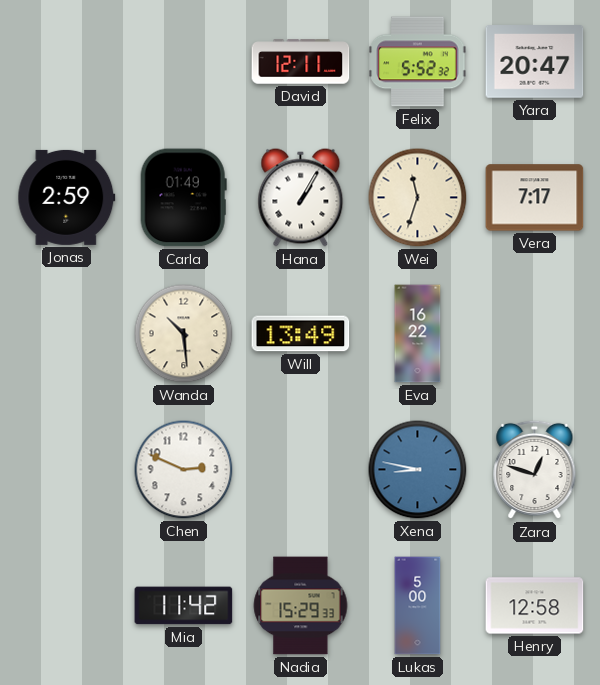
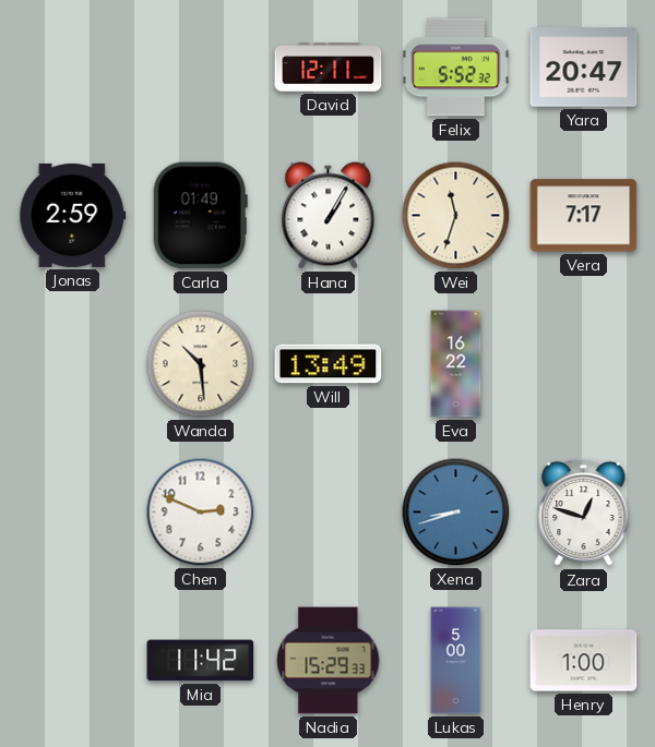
Xena: 8:47 -> 8:42
Henry: 12:58 -> 1:00
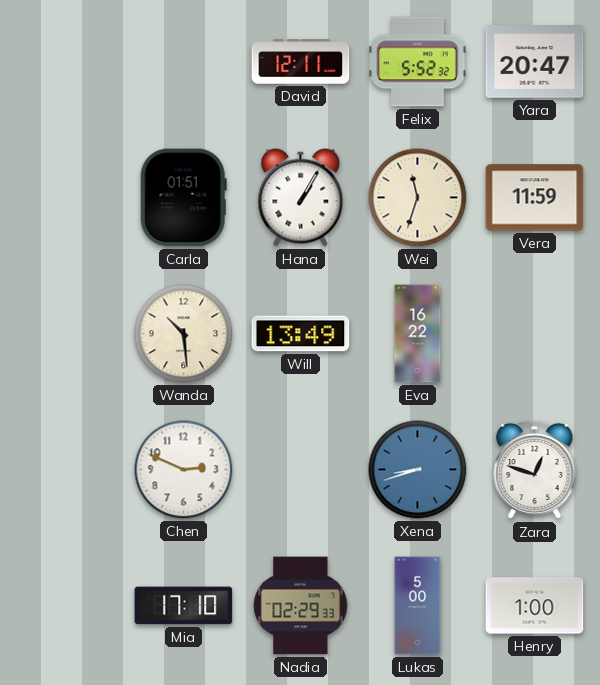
Jonas: 2:59 -> none
Carla: 01:49 -> 01:51
Vera: 7:17 -> 11:59
Mia: 11:42 -> 17:10
Nadia: 15:29 -> 02:29
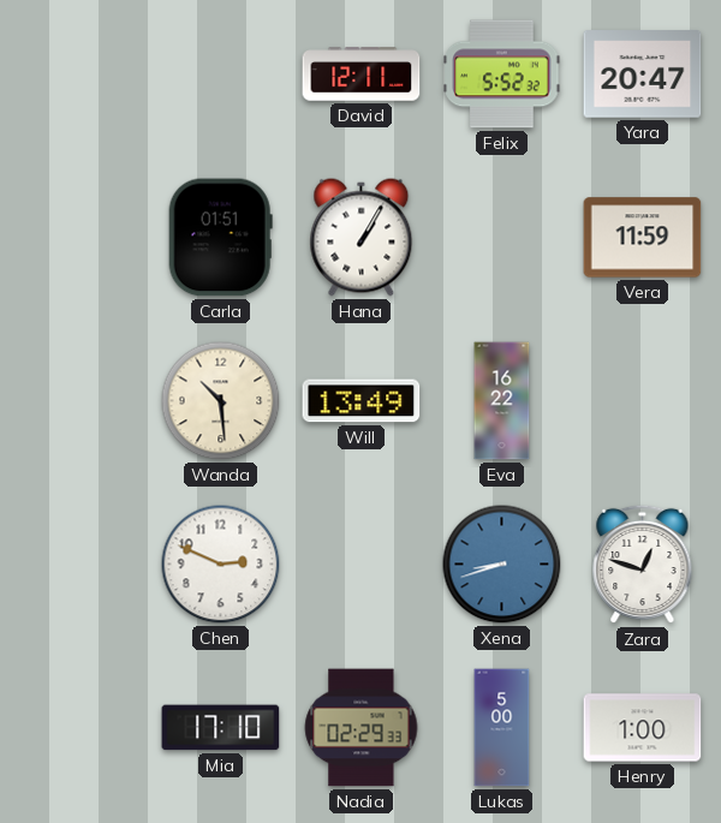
Wei: 11:33 -> none
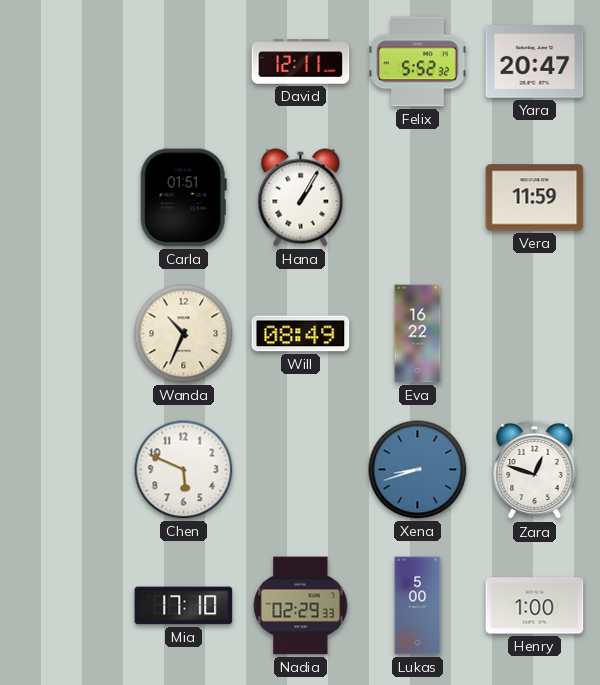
Wanda: 10:29 -> 10:34
Will: 13:49 -> 08:49
Chen: 2:49 -> 5:49
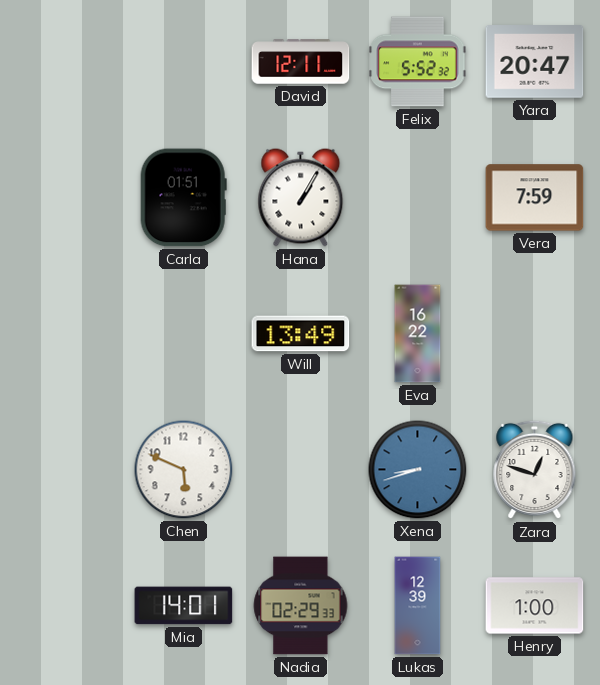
Vera: 11:59 -> 7:59
Wanda: 10:34 -> none
Will: 08:49 -> 13:49
Mia: 17:10 -> 14:01
Lukas: 5:00 -> 12:39
